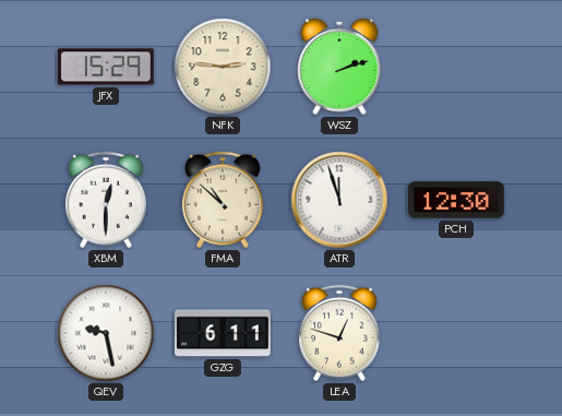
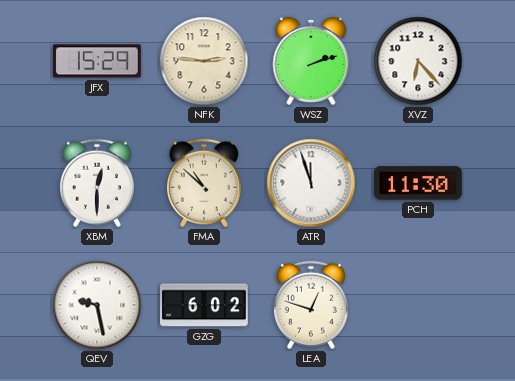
XVZ: none -> 6:23
PCH: 12:30 -> 11:30
GZG: 6:11 -> 6:02
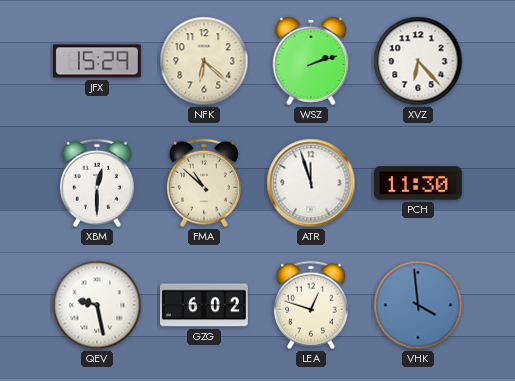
NFK: 2:46 -> 6:22
VHK: none -> 3:59
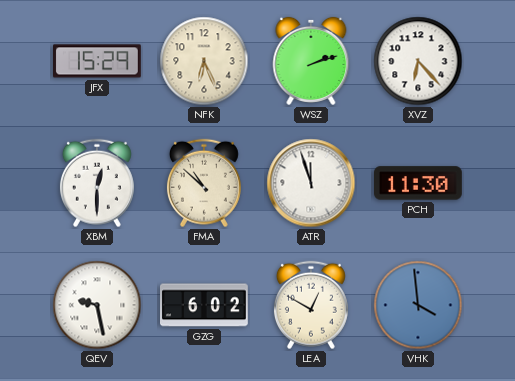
NFK: 6:22 -> 6:26
LEA: 12:48 -> 12:50
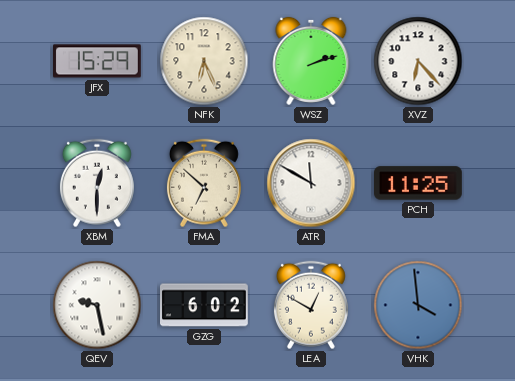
FMA: 10:52 -> 6:52
ATR: 11:57 -> 11:50
PCH: 11:30 -> 11:25
